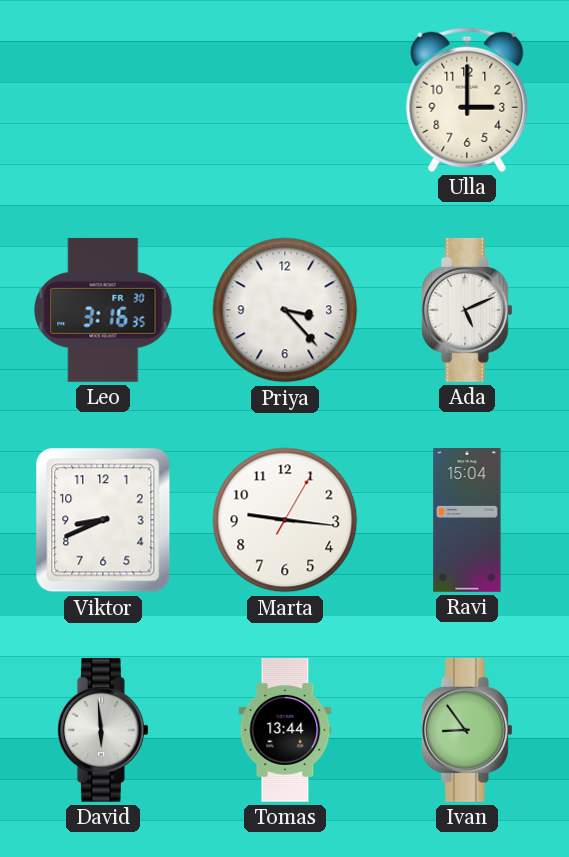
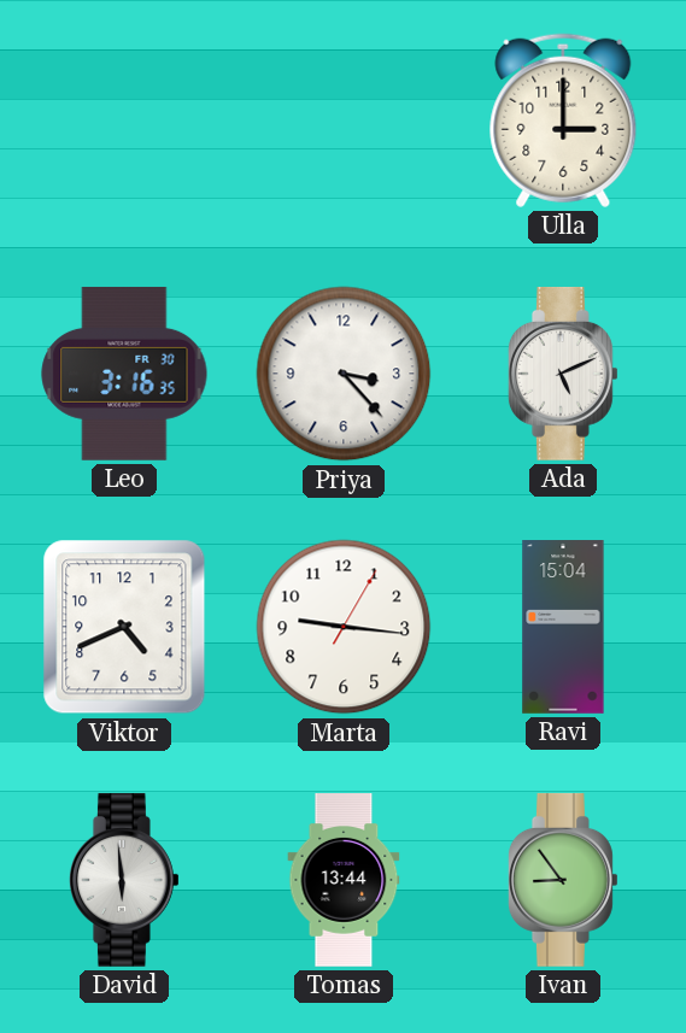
Viktor: 8:41 -> 4:41
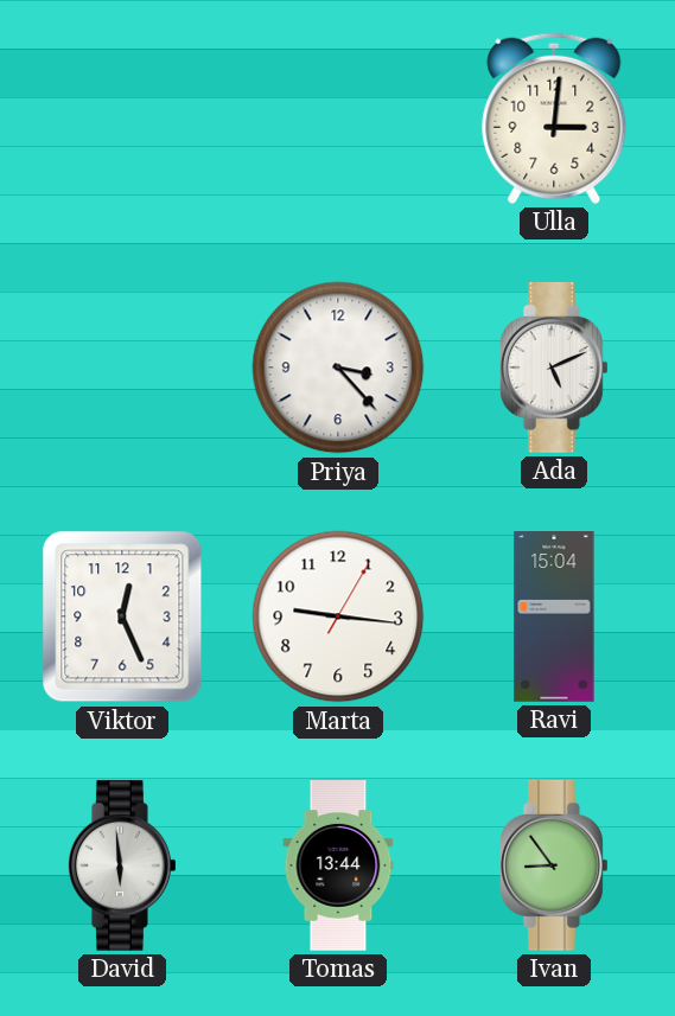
Ulla: 3:00 -> 3:01
Leo: 3:16 -> none
Viktor: 4:41 -> 12:26
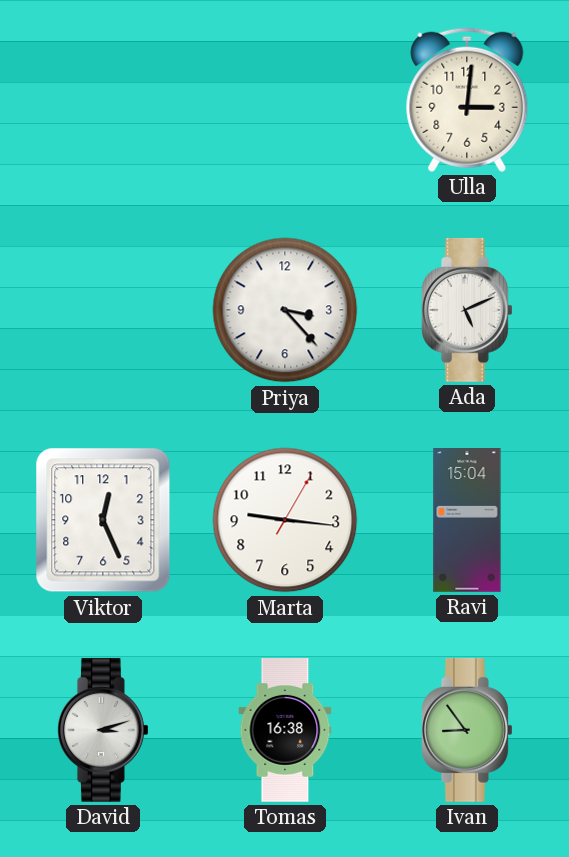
David: 5:59 -> 3:12
Tomas: 13:44 -> 16:38
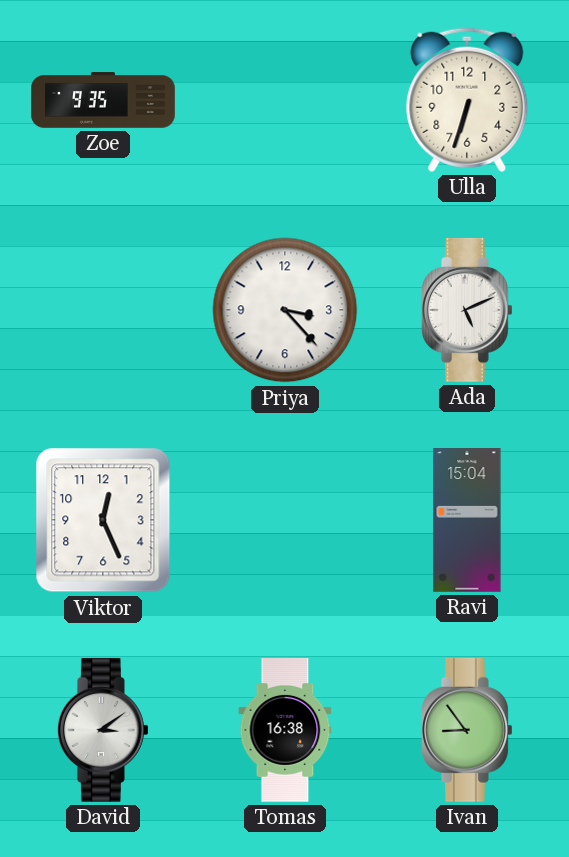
Zoe: none -> 9:35
Ulla: 3:01 -> 6:33
Marta: 9:16 -> none
David: 3:12 -> 3:09
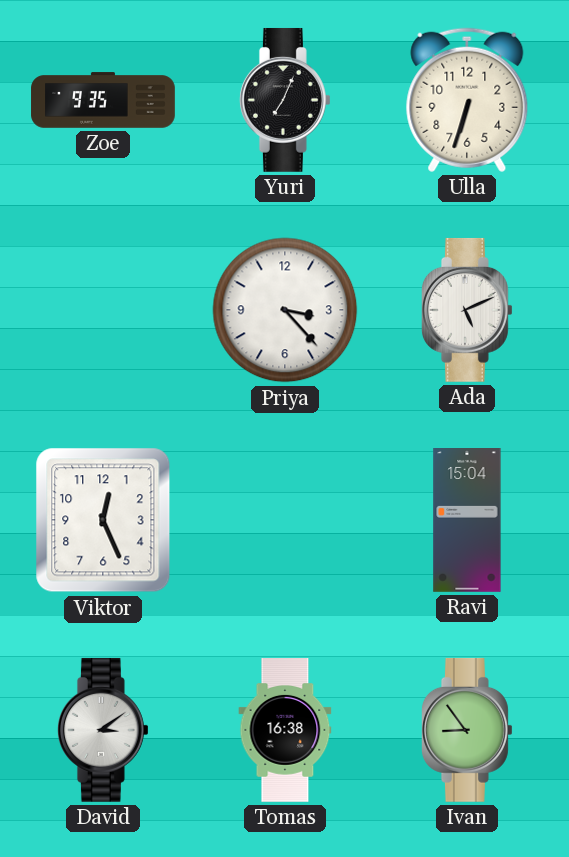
Yuri: none -> 7:04
